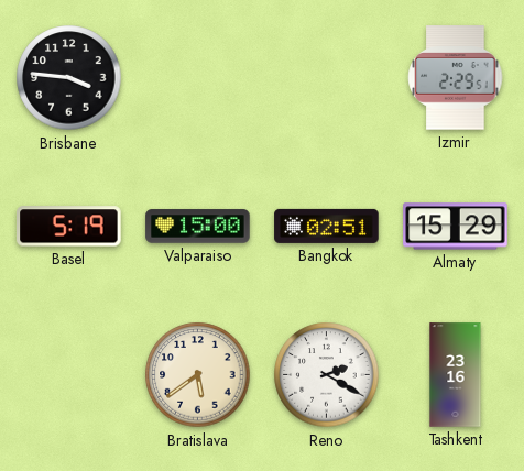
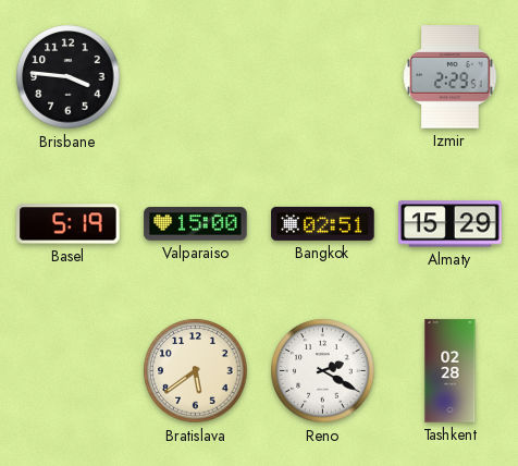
Tashkent: 23:16 -> 02:28
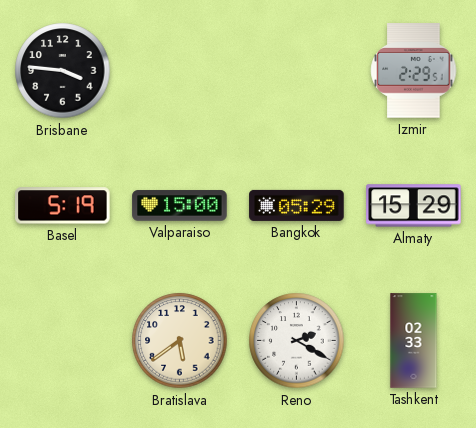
Bangkok: 02:51 -> 05:29
Tashkent: 02:28 -> 02:33
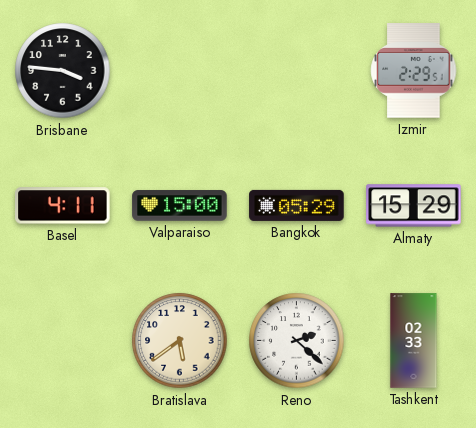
Basel: 5:19 -> 4:11
Reno: 2:20 -> 2:22
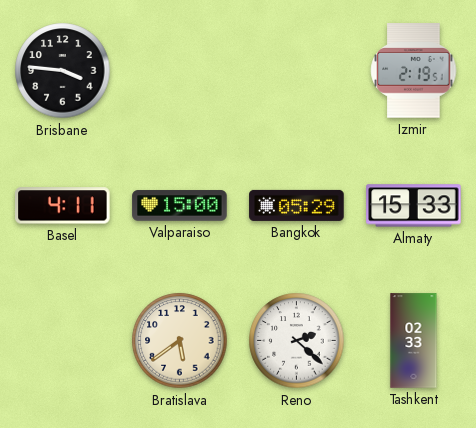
Izmir: 2:29 -> 2:19
Almaty: 15:29 -> 15:33
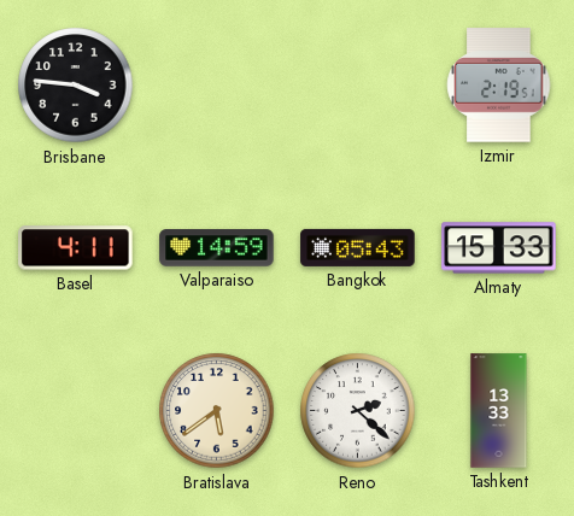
Valparaiso: 15:00 -> 14:59
Bangkok: 05:29 -> 05:43
Tashkent: 02:33 -> 13:33
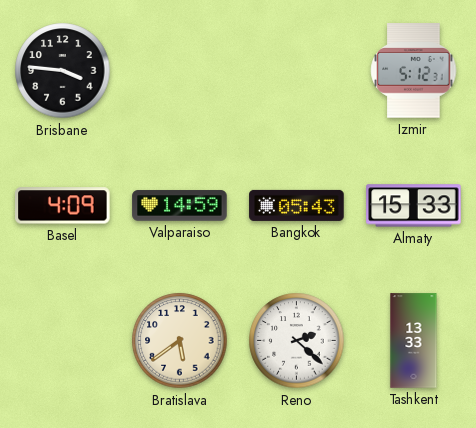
Izmir: 2:19 -> 5:12
Basel: 4:11 -> 4:09
